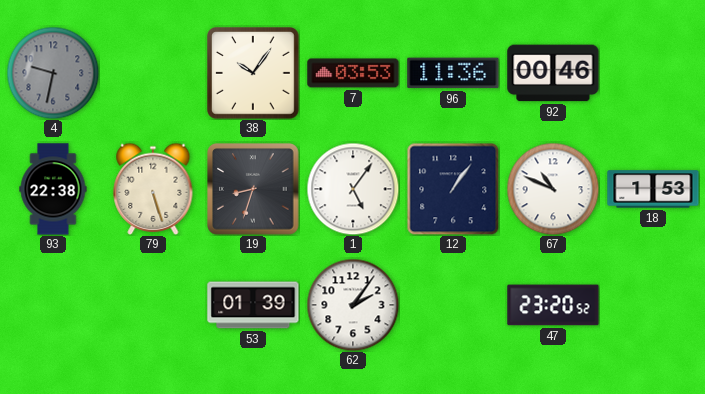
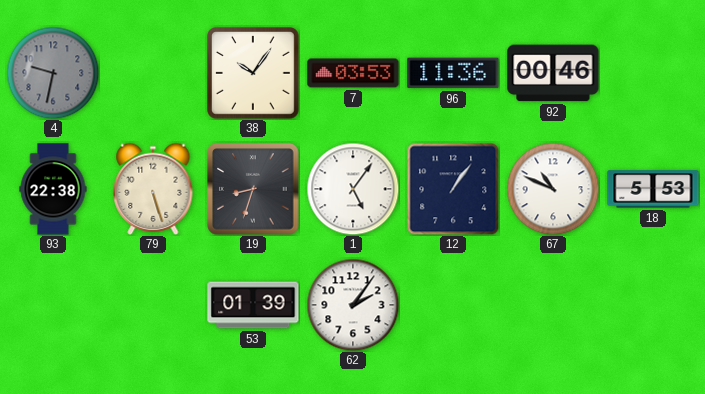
18: 1:53 -> 5:53
47: 23:20 -> none
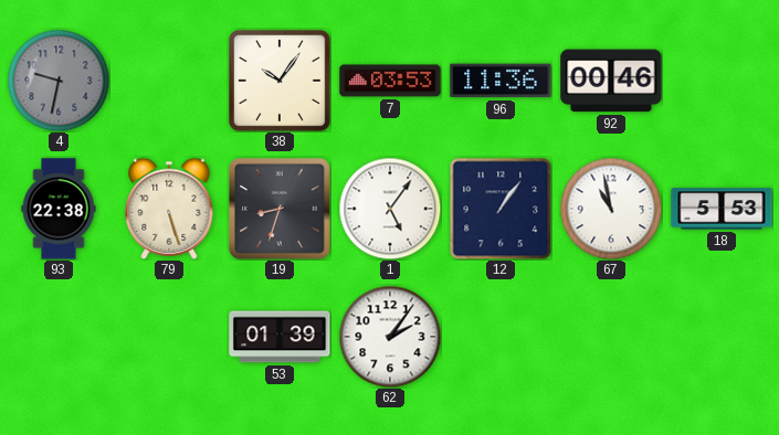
67: 10:49 -> 10:58
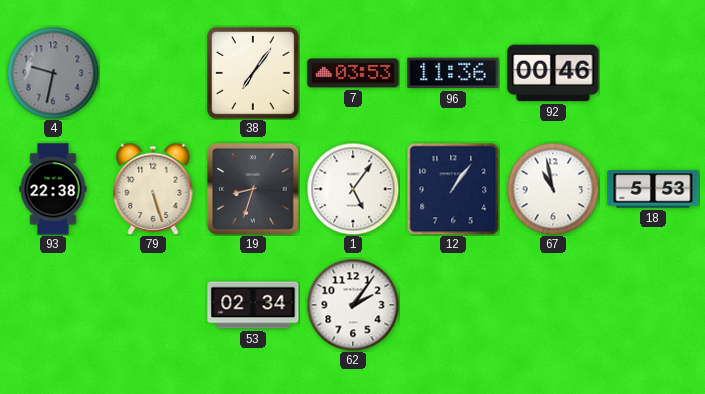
38: 10:06 -> 7:06
53: 01:39 -> 02:34
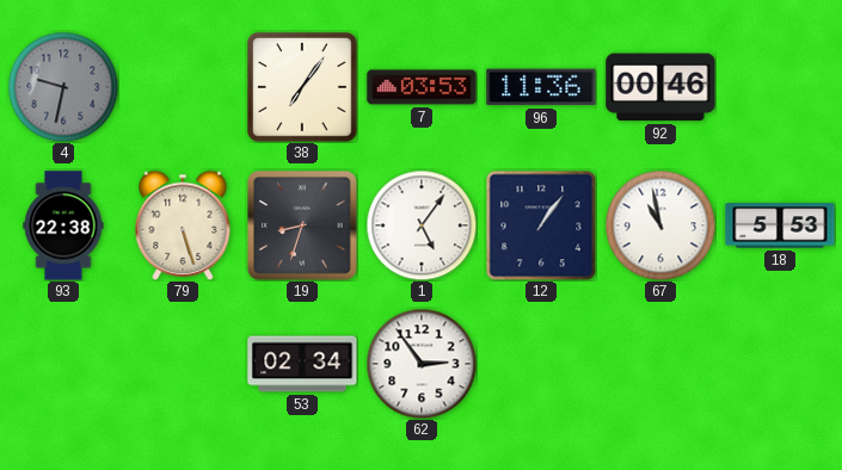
62: 2:06 -> 2:54
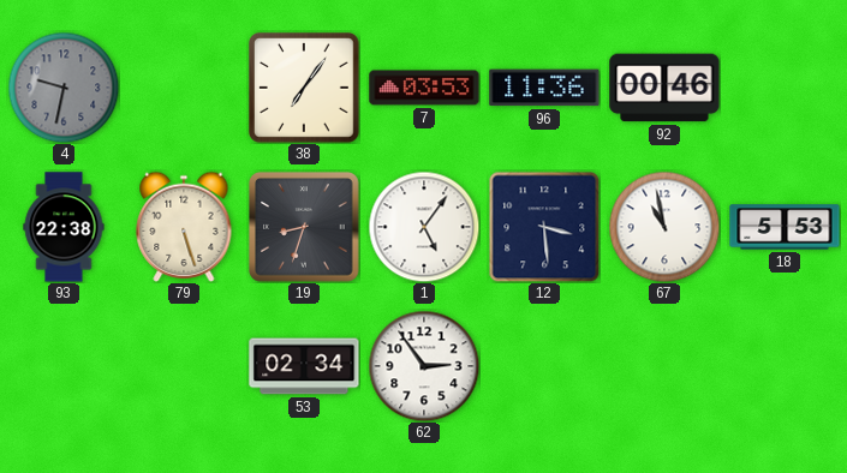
12: 1:06 -> 3:29
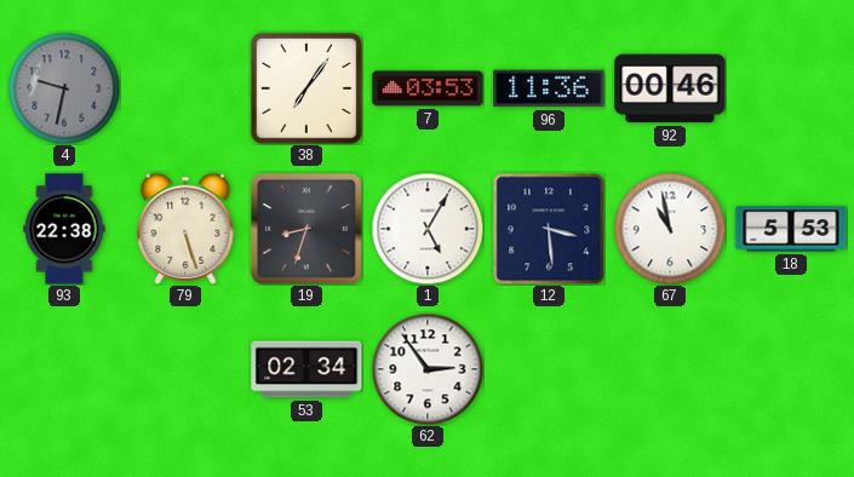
1: 5:06 -> 5:05
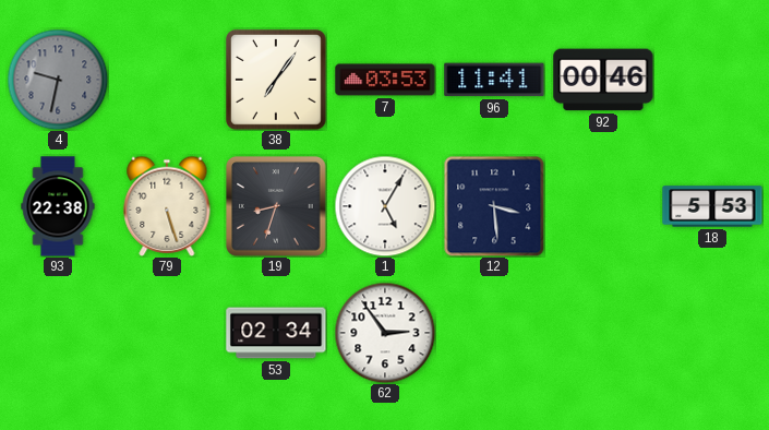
96: 11:36 -> 11:41
67: 10:58 -> none
